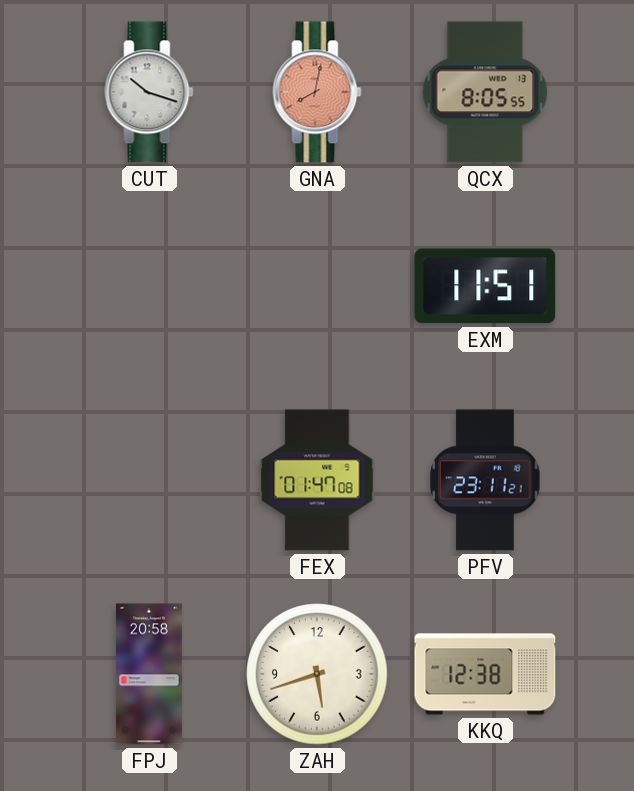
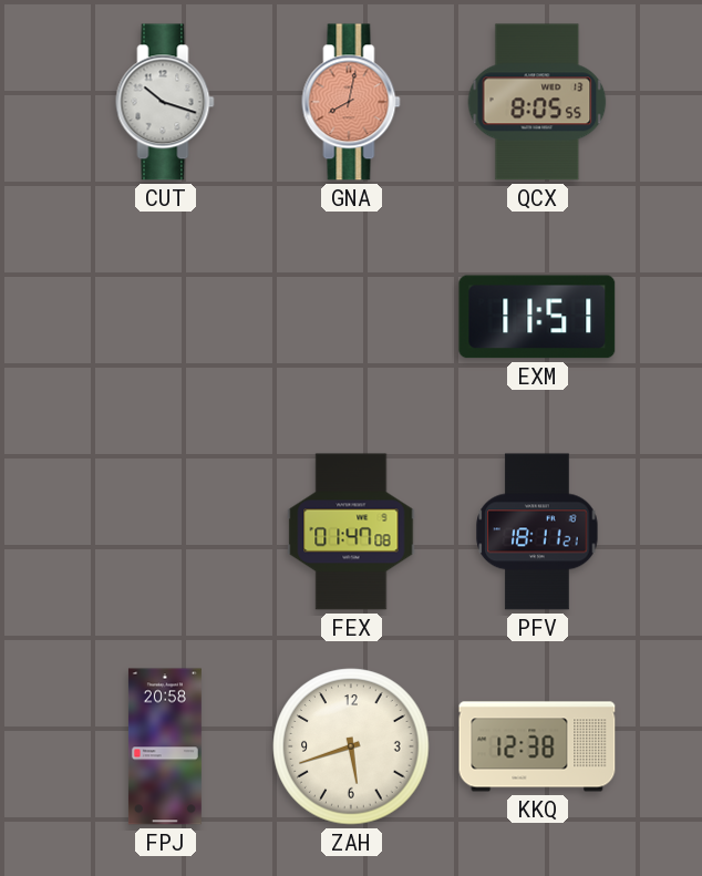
PFV: 23:11 -> 18:11
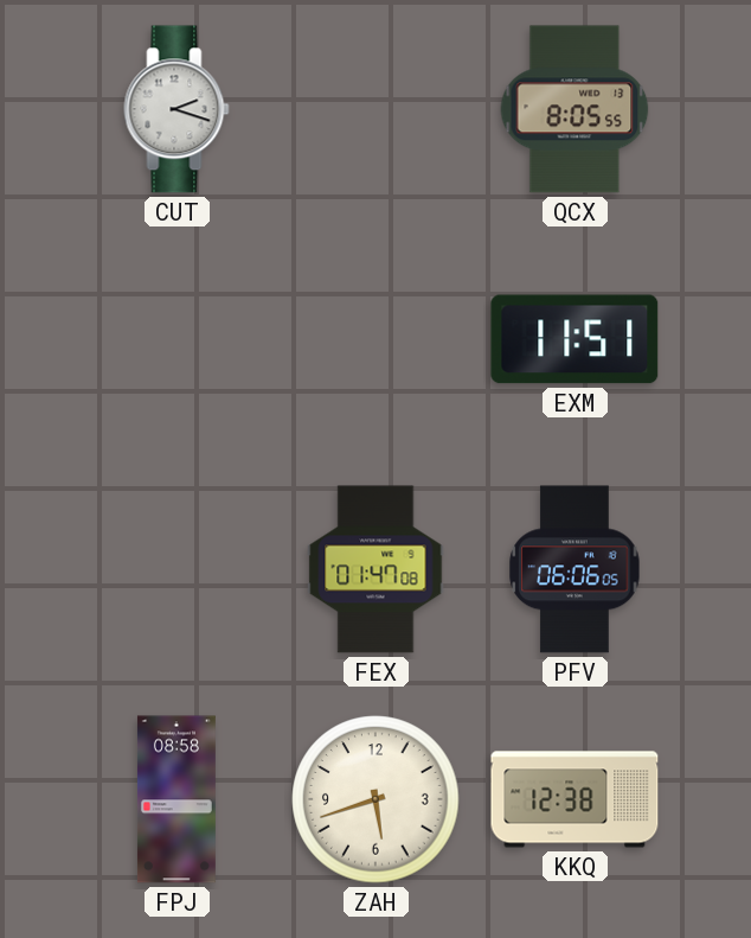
CUT: 10:18 -> 2:18
GNA: 8:02 -> none
PFV: 18:11 -> 06:06
FPJ: 20:58 -> 08:58
